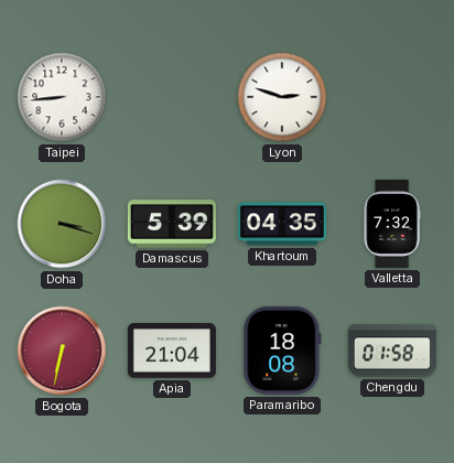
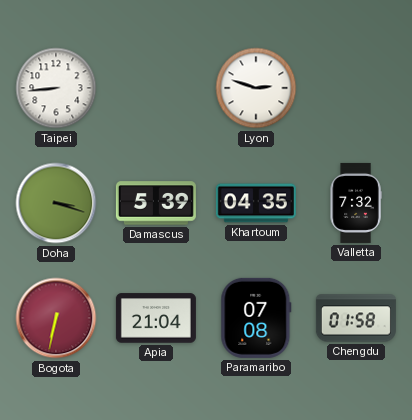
Paramaribo: 18:08 -> 07:08
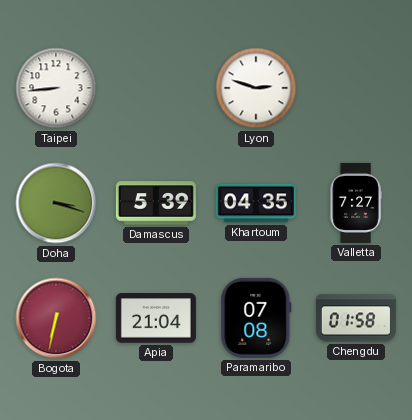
Valletta: 7:32 -> 7:27
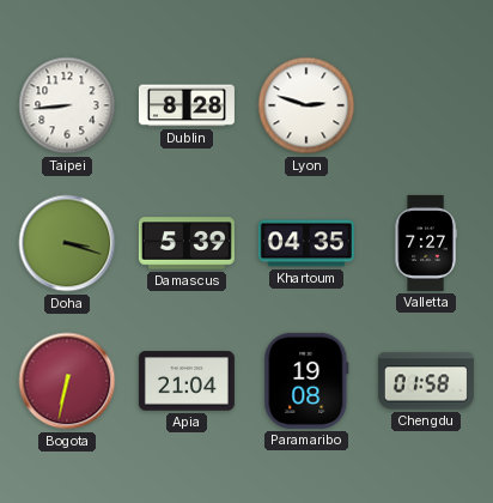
Dublin: none -> 8:28
Paramaribo: 07:08 -> 19:08
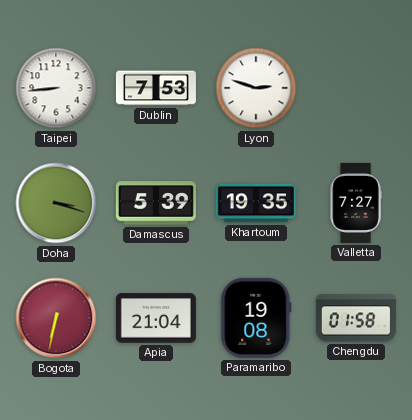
Dublin: 8:28 -> 7:53
Khartoum: 04:35 -> 19:35
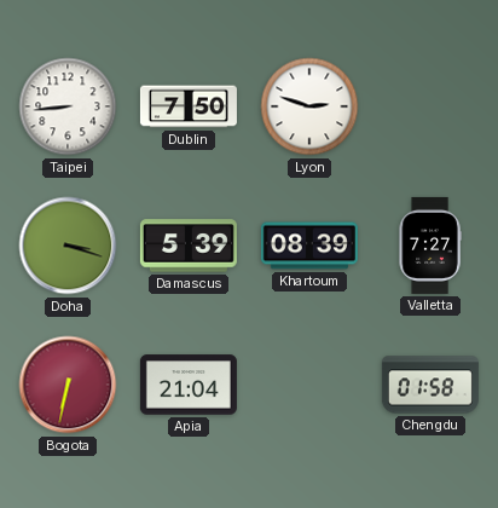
Dublin: 7:53 -> 7:50
Khartoum: 19:35 -> 08:39
Paramaribo: 19:08 -> none
